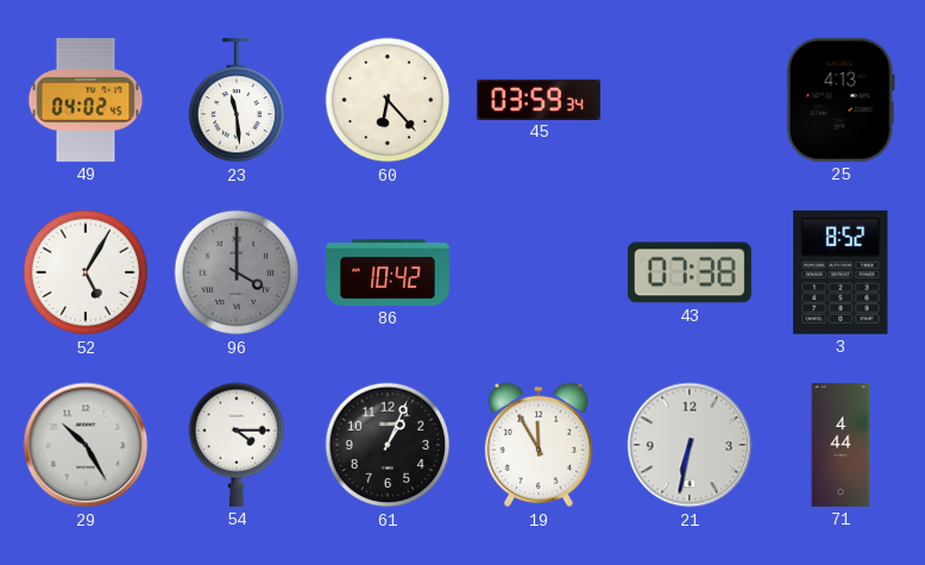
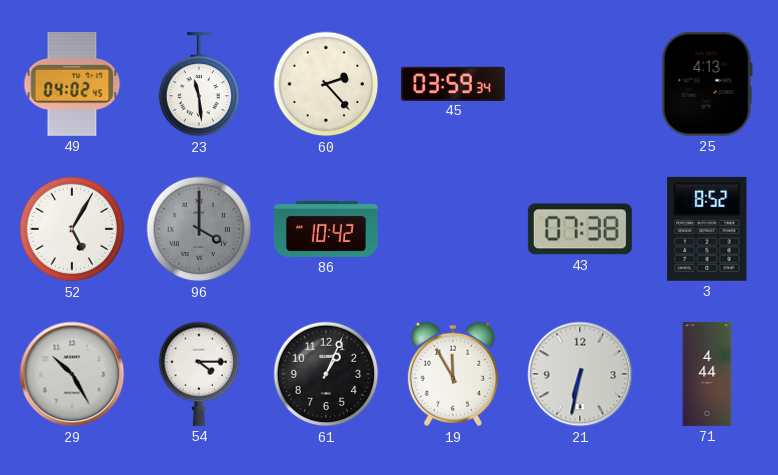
60: 6:23 -> 2:23
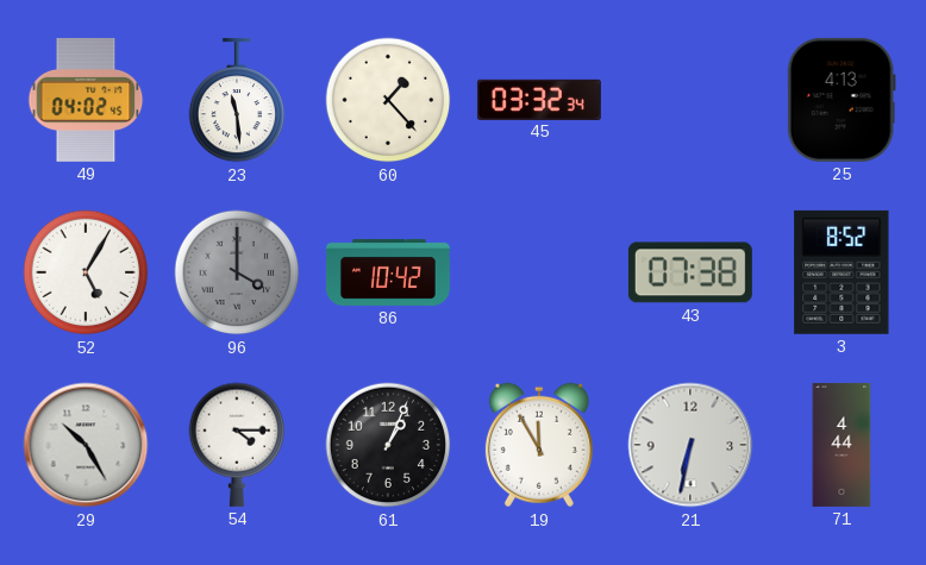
60: 2:23 -> 1:23
45: 03:59 -> 03:32
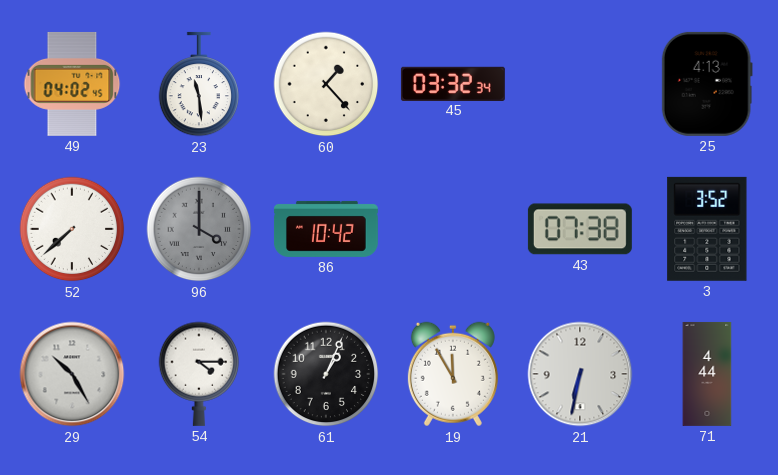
52: 5:05 -> 7:38
3: 8:52 -> 3:52
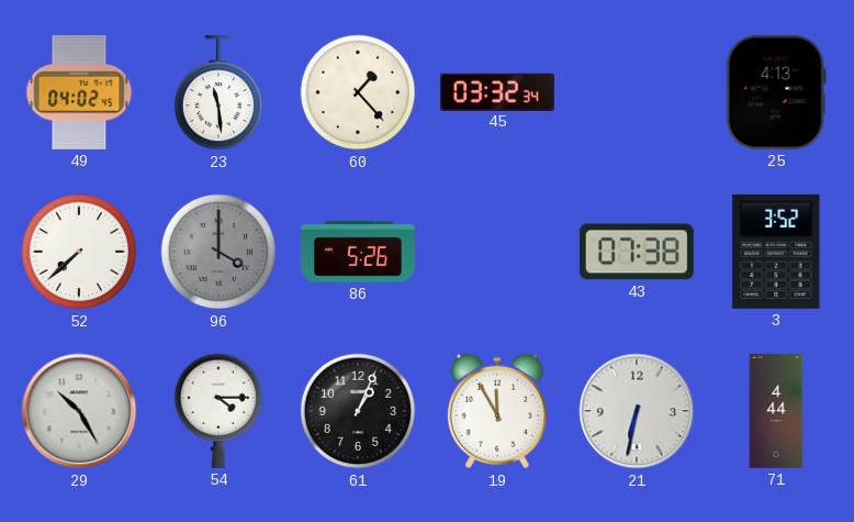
86: 10:42 -> 5:26
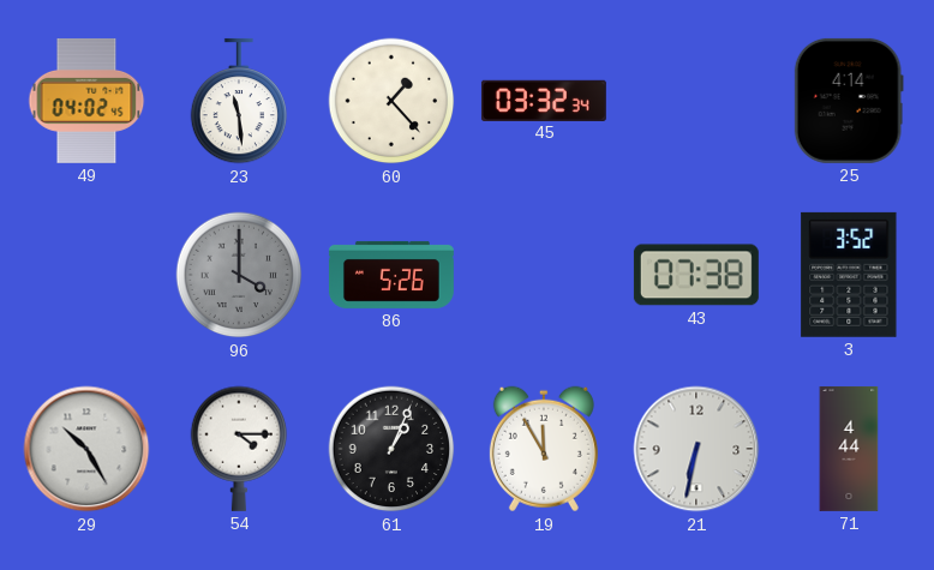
25: 4:13 -> 4:14
52: 7:38 -> none
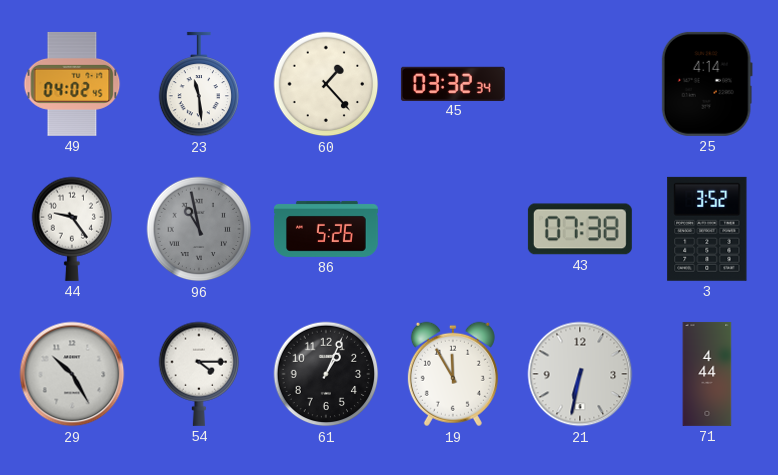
44: none -> 9:24
96: 4:00 -> 10:58
